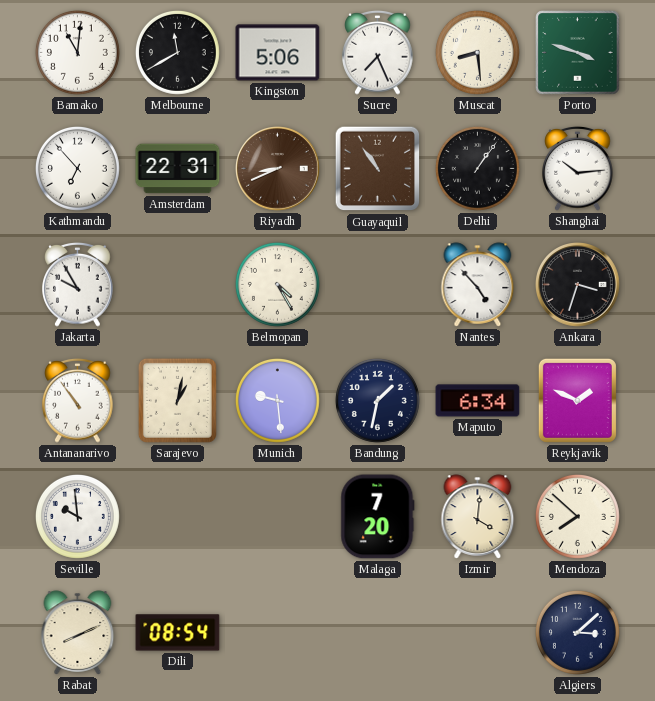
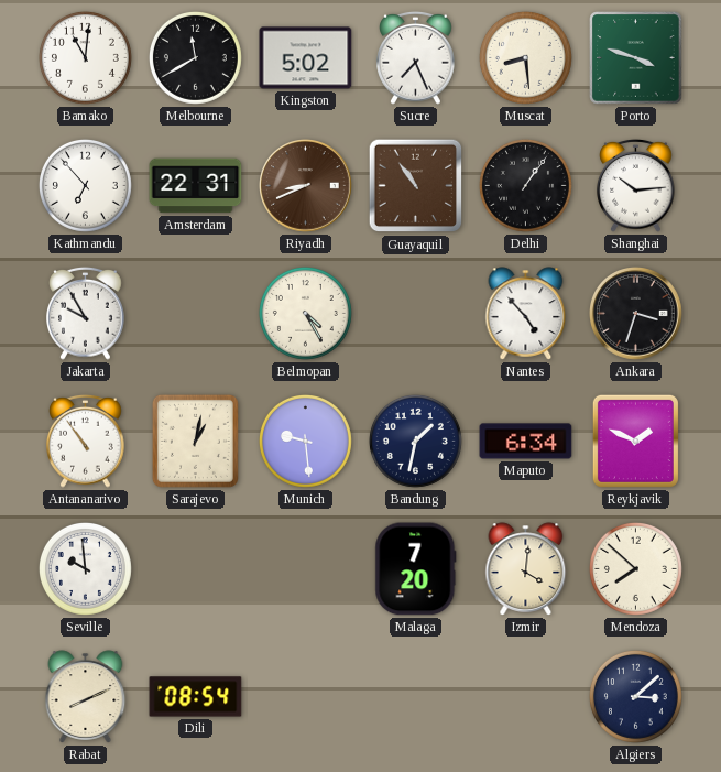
Kingston: 5:06 -> 5:02
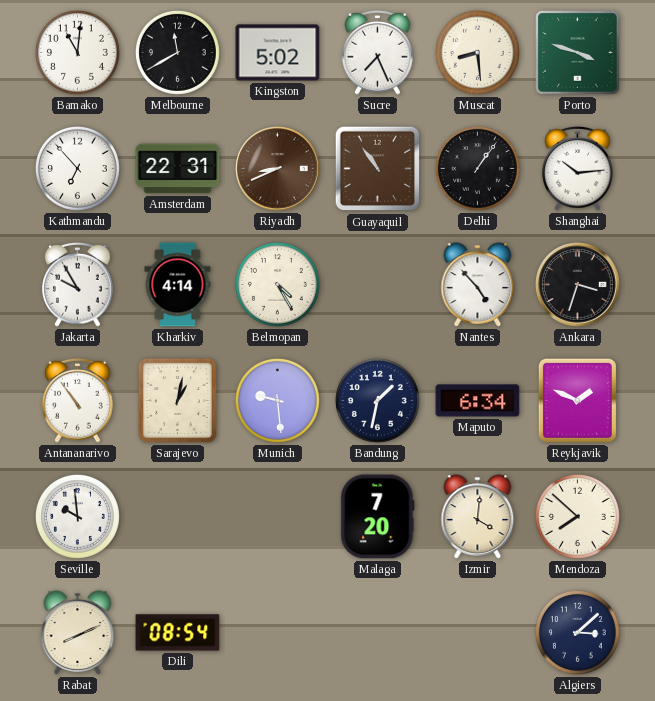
Kharkiv: none -> 4:14
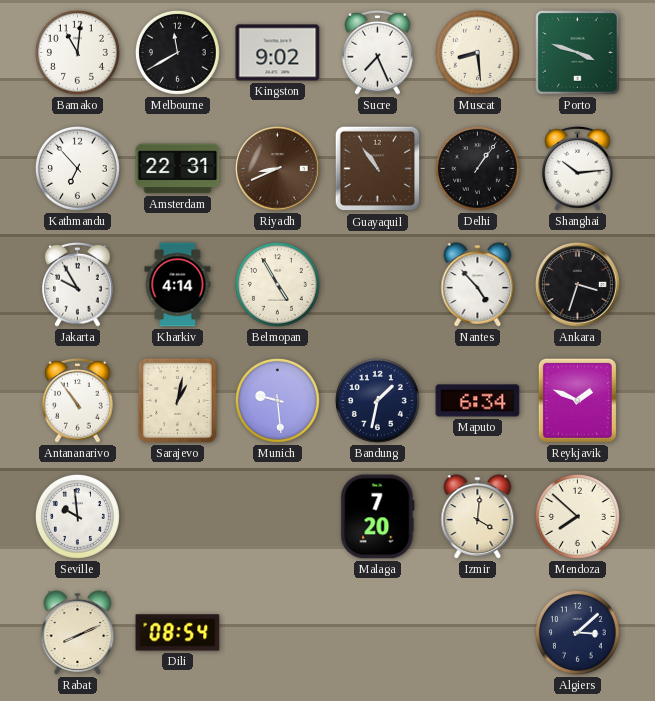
Kingston: 5:02 -> 9:02
Belmopan: 4:25 -> 4:55
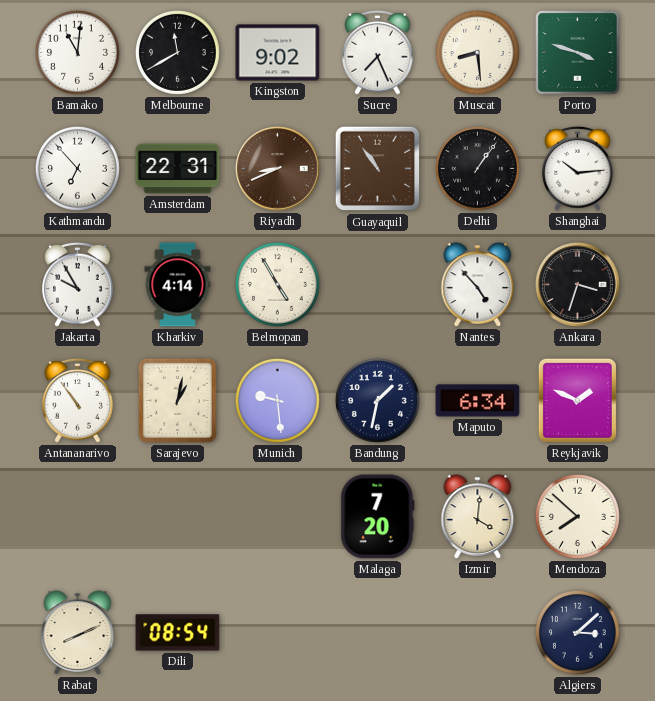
Seville: 9:59 -> none
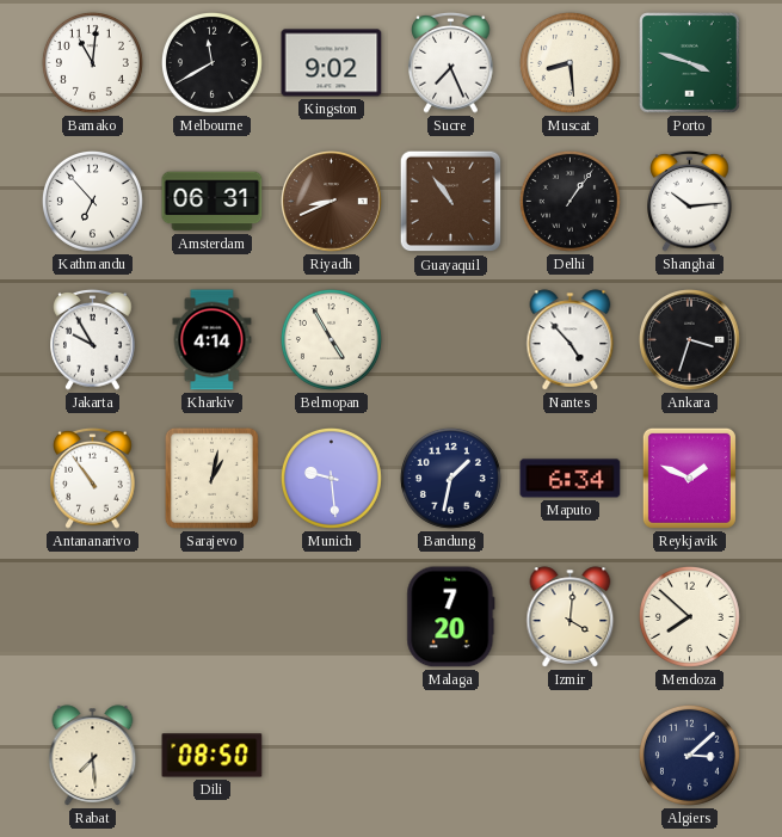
Amsterdam: 22:31 -> 06:31
Rabat: 8:11 -> 7:29
Dili: 08:54 -> 08:50
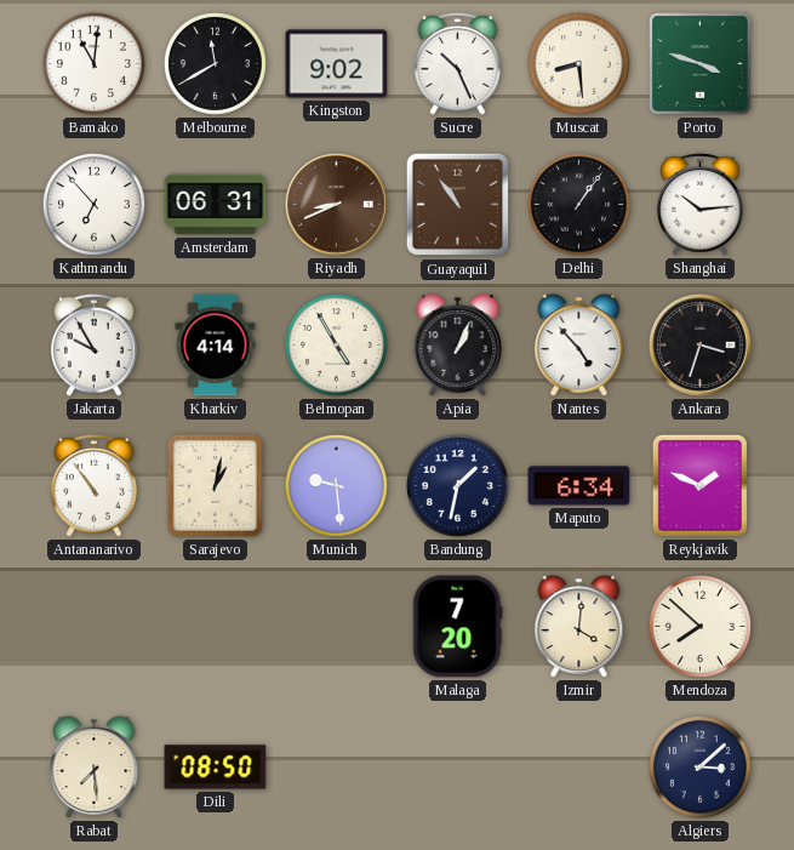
Sucre: 7:26 -> 10:26
Apia: none -> 1:04
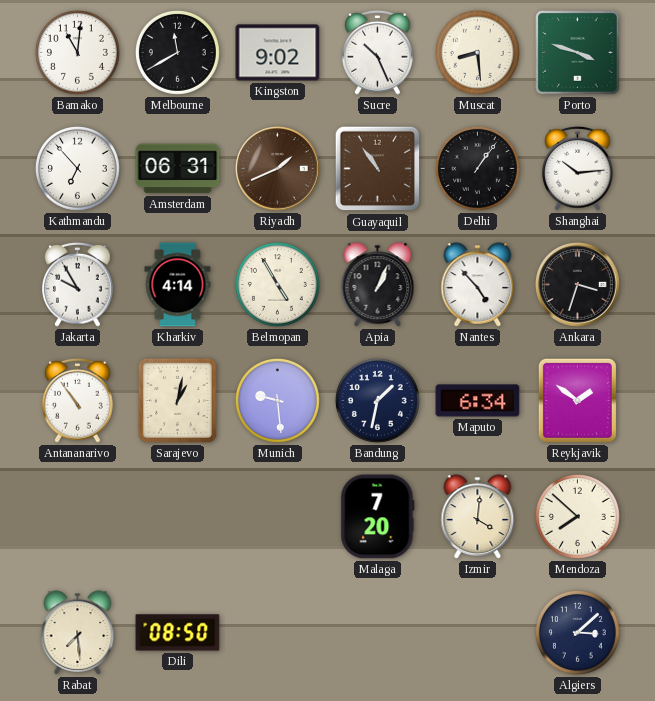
Riyadh: 8:41 -> 1:41
Reykjavik: 1:49 -> 1:51
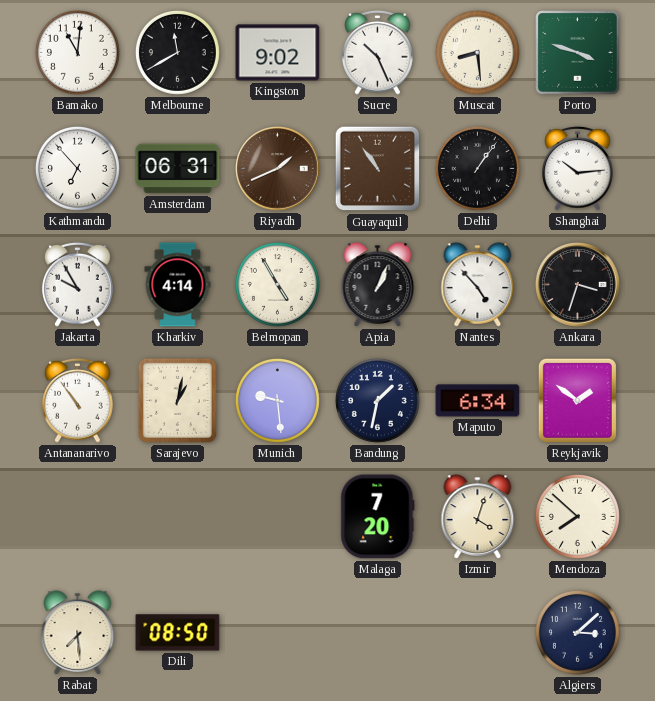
Izmir: 4:01 -> 4:03
